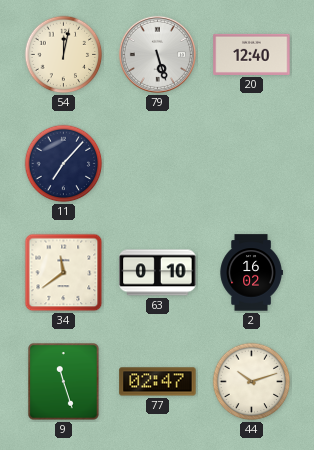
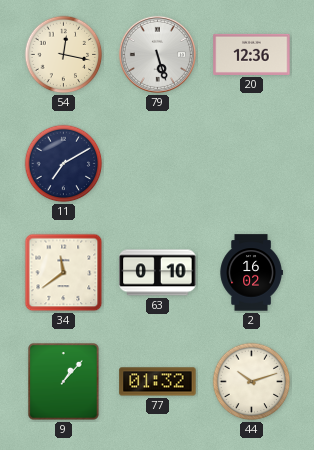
54: 12:02 -> 12:17
20: 12:40 -> 12:36
11: 7:07 -> 7:10
9: 11:27 -> 1:07
77: 02:47 -> 01:32
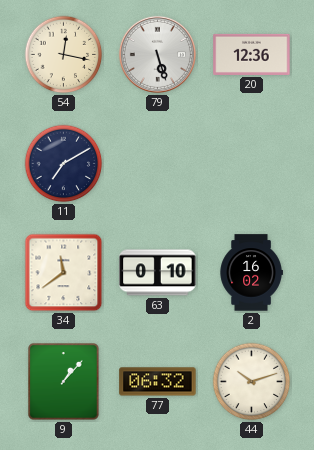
77: 01:32 -> 06:32
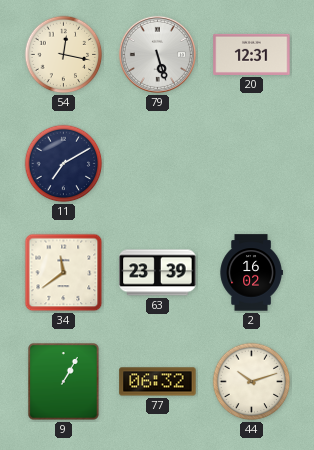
20: 12:36 -> 12:31
63: 0:10 -> 23:39
9: 1:07 -> 1:05
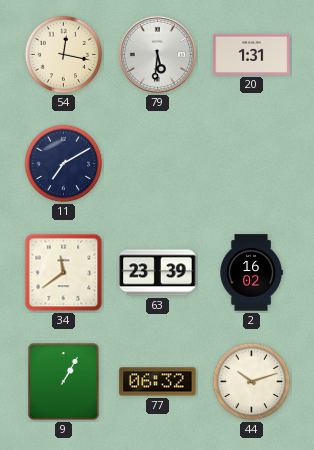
79: 5:27 -> 5:31
20: 12:31 -> 1:31
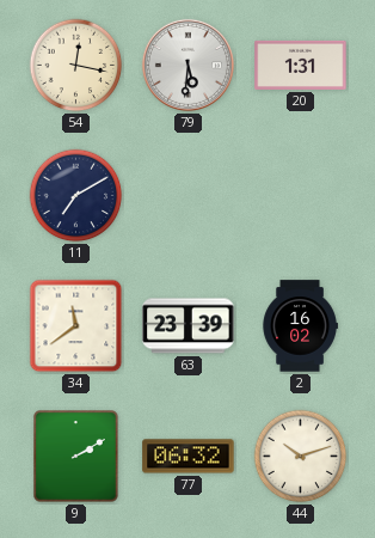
9: 1:05 -> 2:10
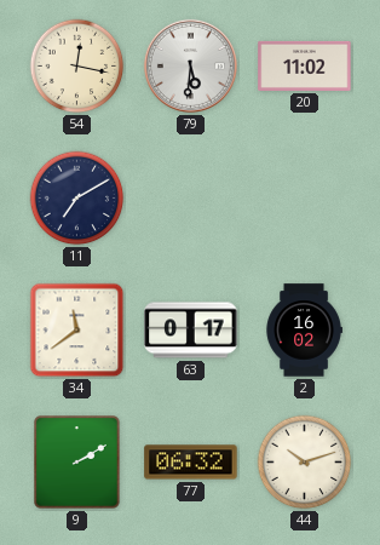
20: 1:31 -> 11:02
63: 23:39 -> 0:17
